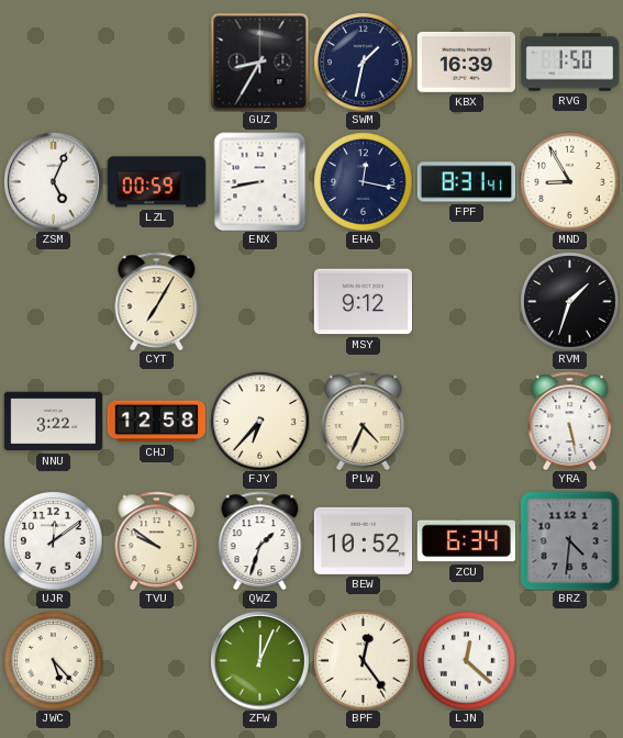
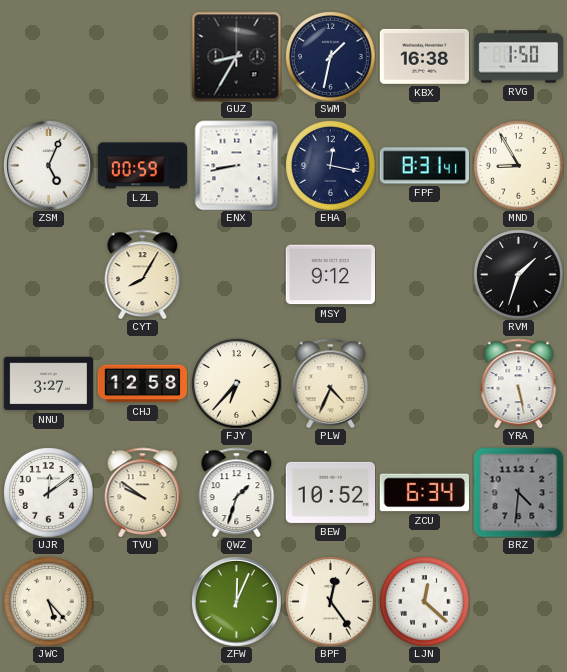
KBX: 16:39 -> 16:38
CYT: 7:05 -> 8:05
NNU: 3:22 -> 3:27
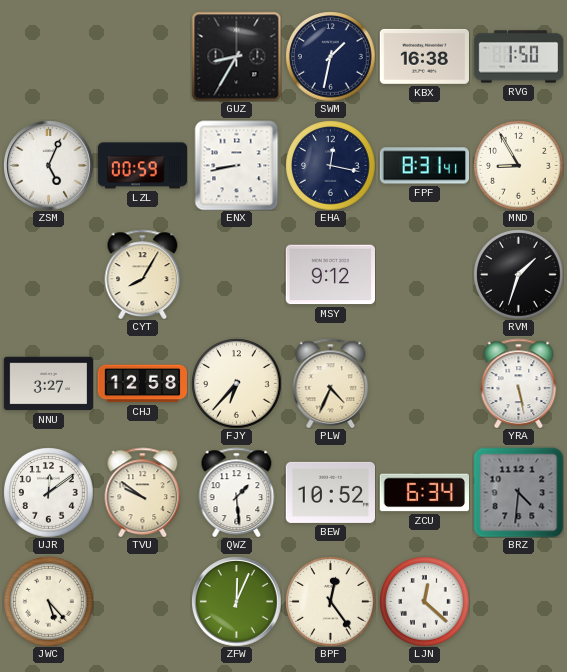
QWZ: 1:33 -> 1:29
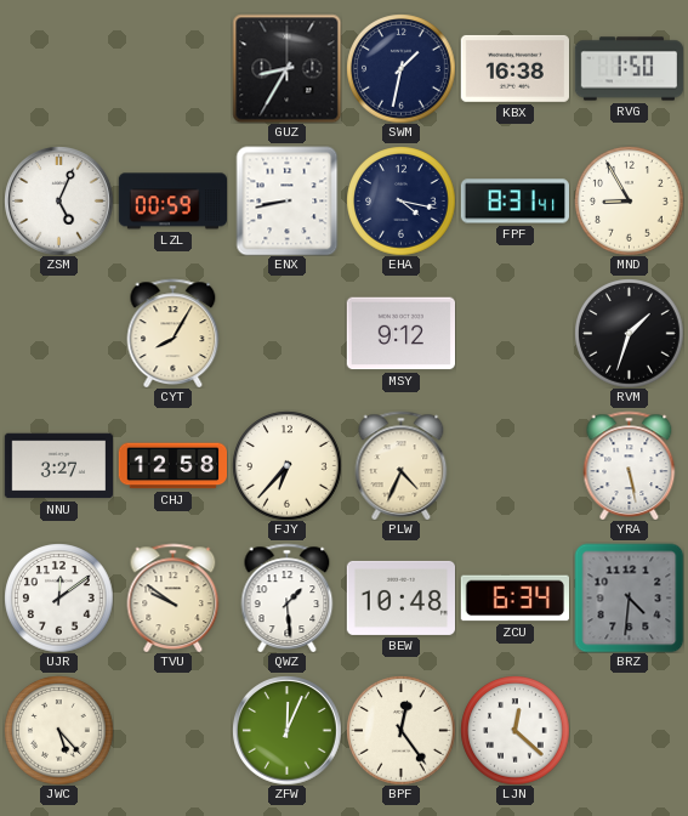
EHA: 12:17 -> 4:17
BEW: 10:52 -> 10:48
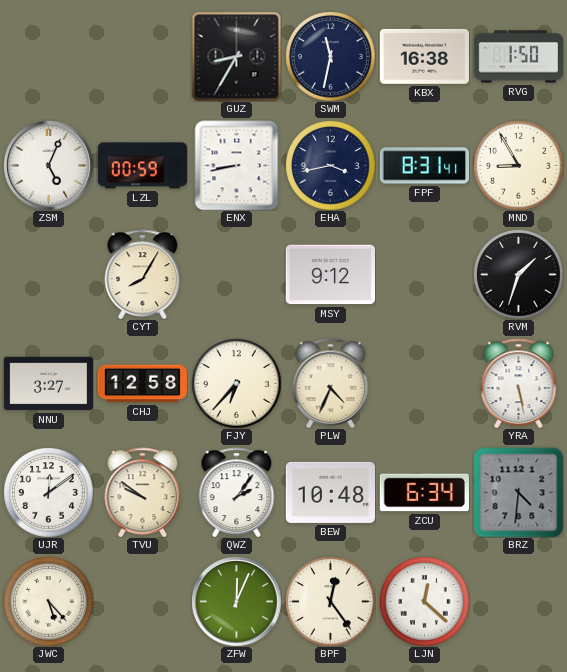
SWM: 1:32 -> 11:32
EHA: 4:17 -> 3:43
QWZ: 1:29 -> 2:06
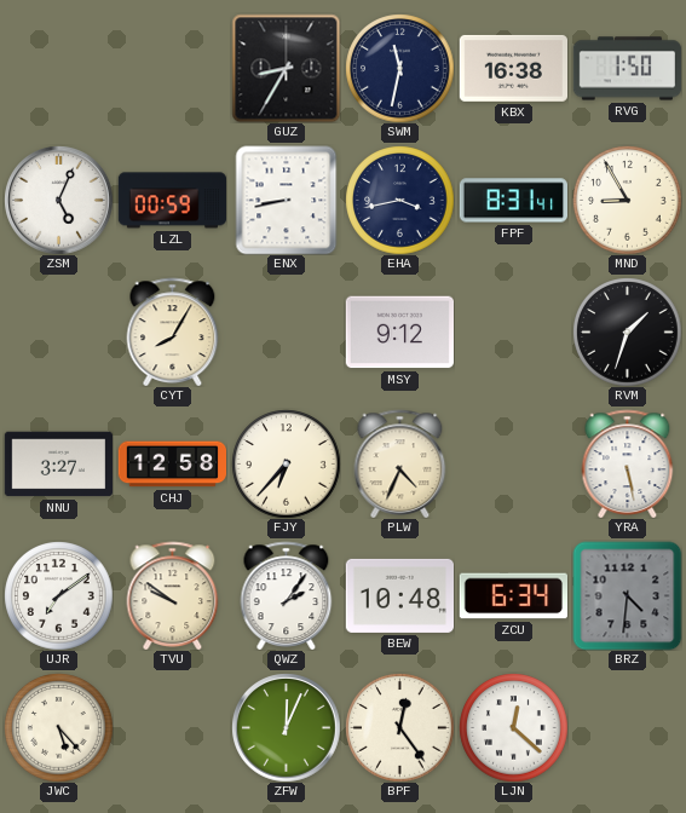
UJR: 12:09 -> 7:09
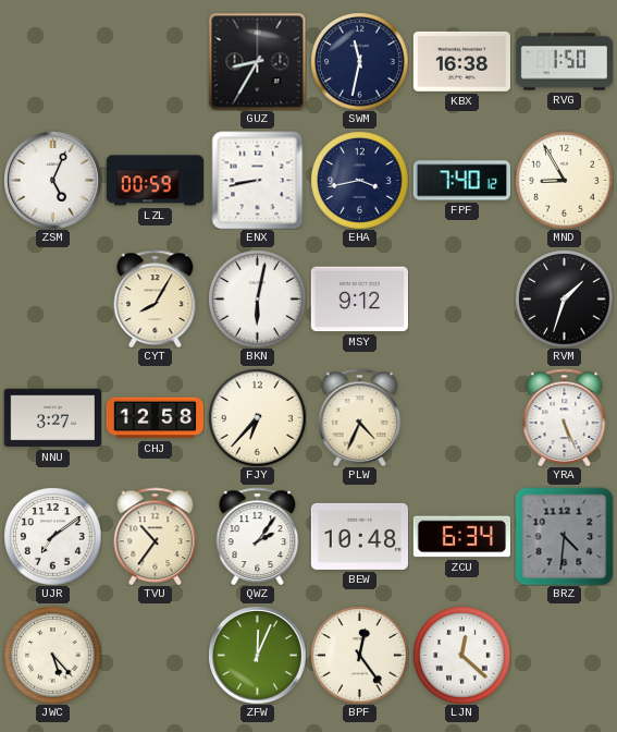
FPF: 8:31 -> 7:40
BKN: none -> 6:02
YRA: 5:28 -> 5:26
TVU: 9:51 -> 10:36
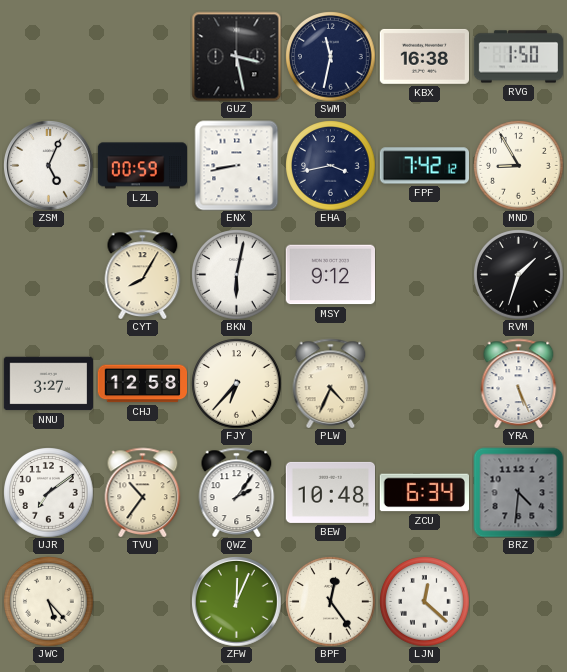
GUZ: 8:35 -> 3:28
FPF: 7:40 -> 7:42
